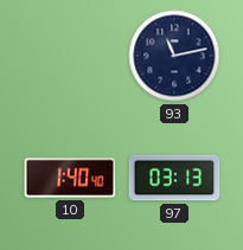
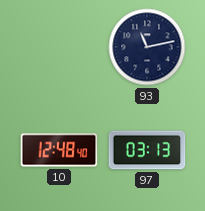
10: 1:40 -> 12:48
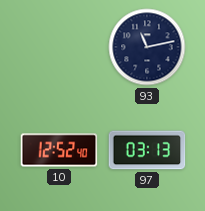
10: 12:48 -> 12:52
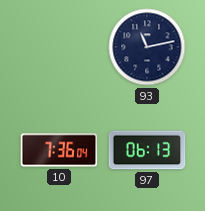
10: 12:52 -> 7:36
97: 03:13 -> 06:13
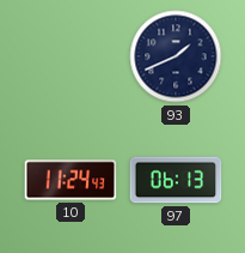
93: 11:13 -> 1:41
10: 7:36 -> 11:24
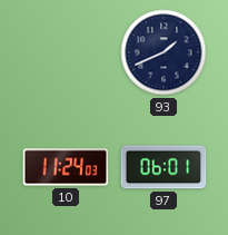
10: 11:24:43 -> 11:24:03
97: 06:13 -> 06:01
